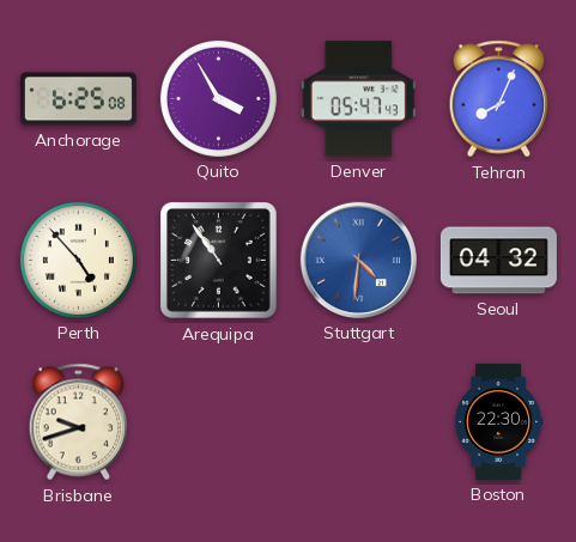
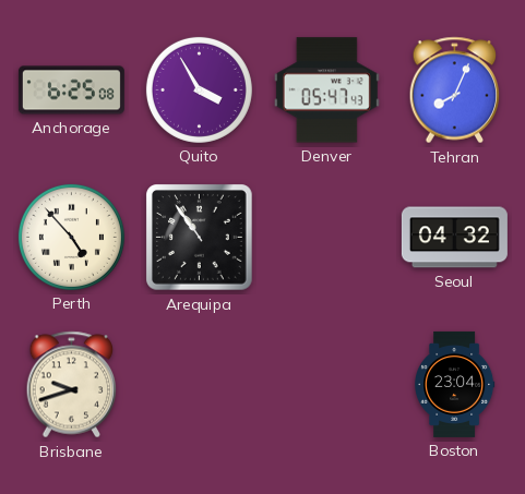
Stuttgart: 4:31 -> none
Boston: 22:30 -> 23:04
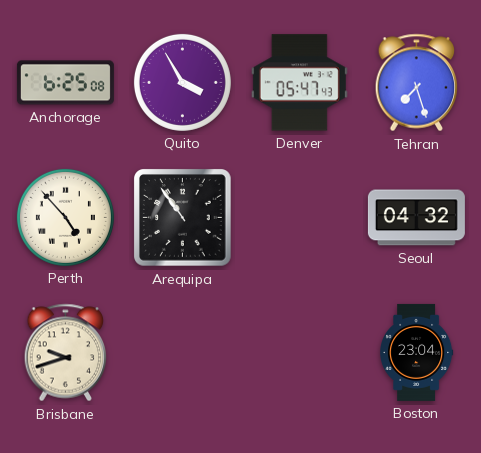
Tehran: 8:04 -> 7:27
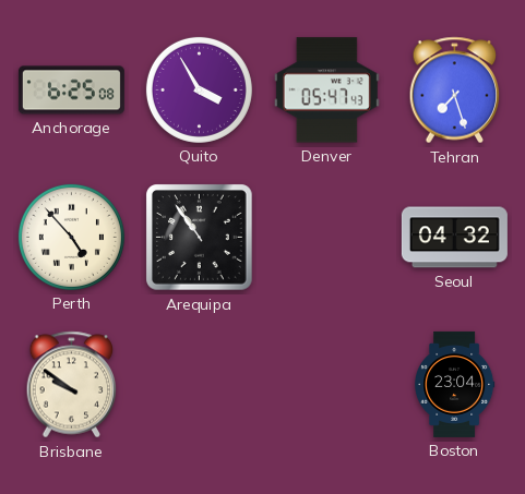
Brisbane: 9:42 -> 9:51
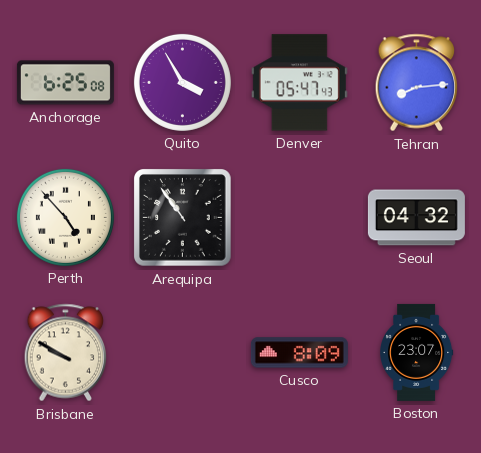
Tehran: 7:27 -> 8:14
Brisbane: 9:51 -> 9:50
Cusco: none -> 8:09
Boston: 23:04 -> 23:07
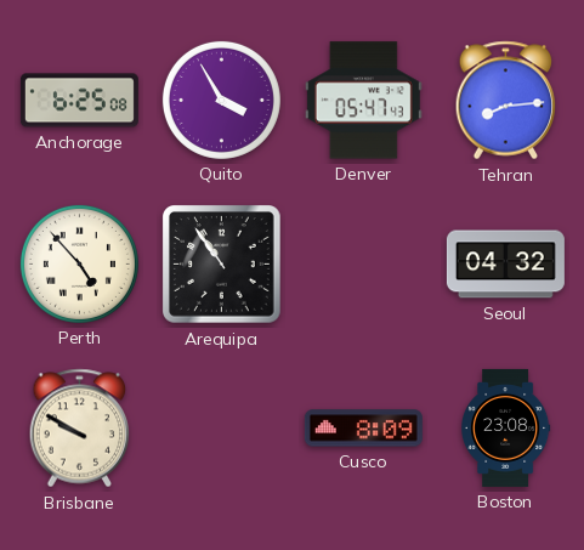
Boston: 23:07 -> 23:08
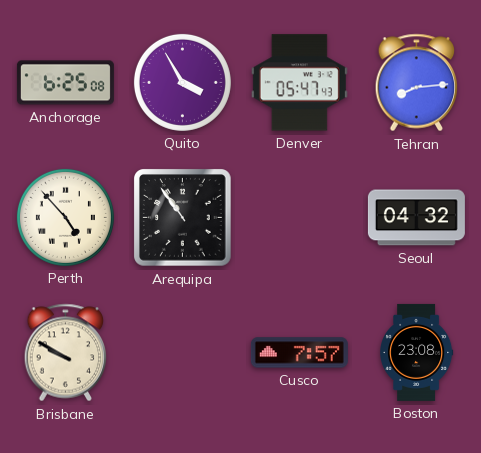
Cusco: 8:09 -> 7:57
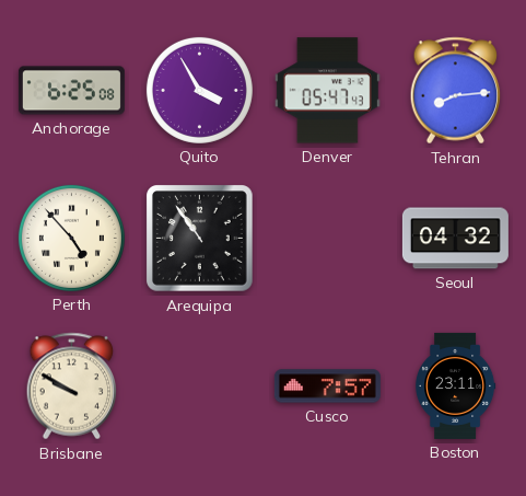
Boston: 23:08 -> 23:11
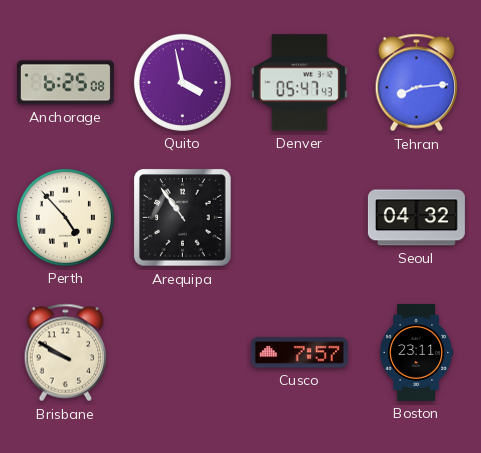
Quito: 3:55 -> 3:58
